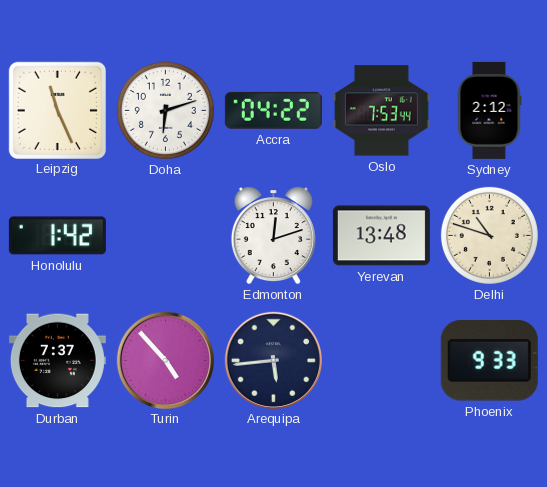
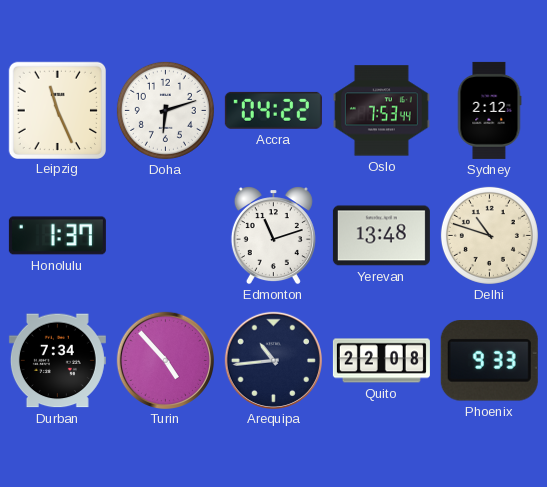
Honolulu: 1:42 -> 1:37
Edmonton: 12:12 -> 11:12
Durban: 7:37 -> 7:34
Arequipa: 5:44 -> 10:44
Quito: none -> 22:08
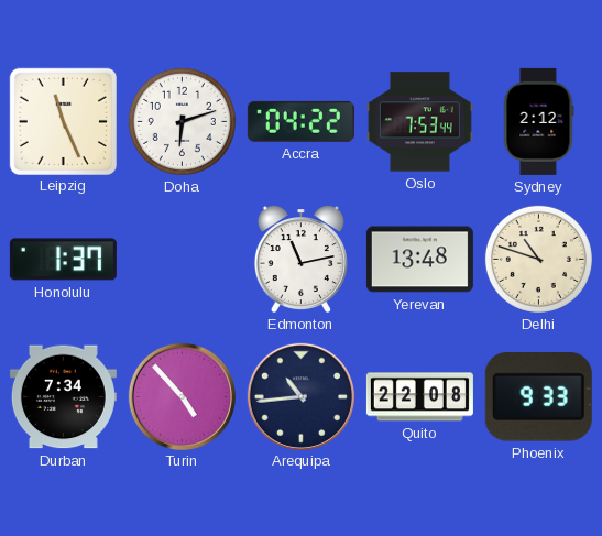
Edmonton: 11:12 -> 11:13
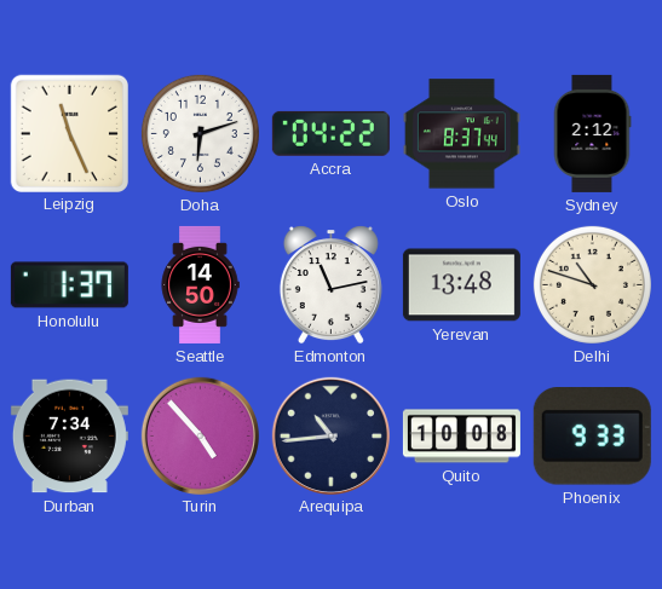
Oslo: 7:53 -> 8:37
Seattle: none -> 14:50
Quito: 22:08 -> 10:08
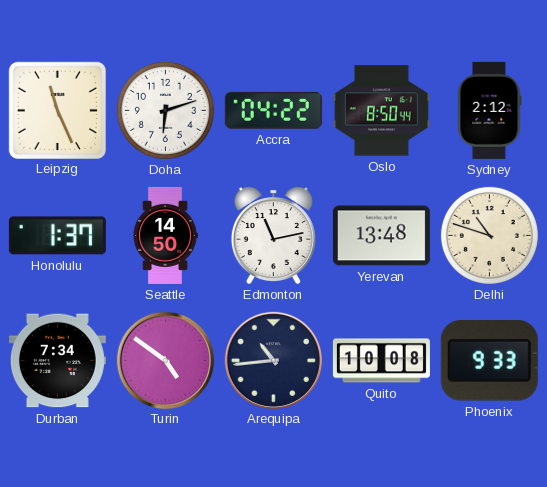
Oslo: 8:37 -> 8:50
Turin: 4:53 -> 4:51
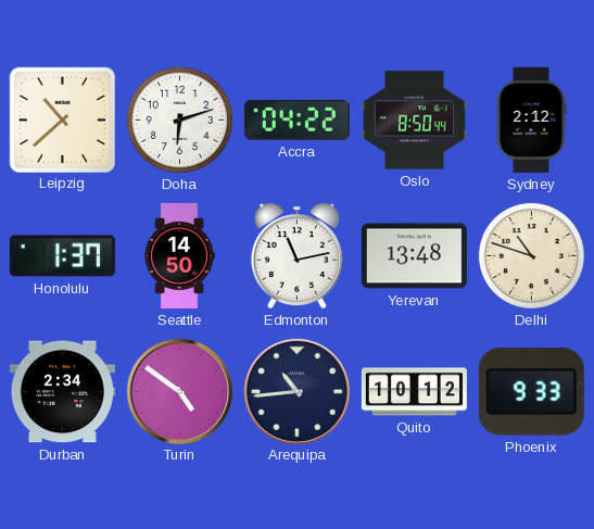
Leipzig: 11:26 -> 10:38
Durban: 7:34 -> 2:34
Quito: 10:08 -> 10:12
